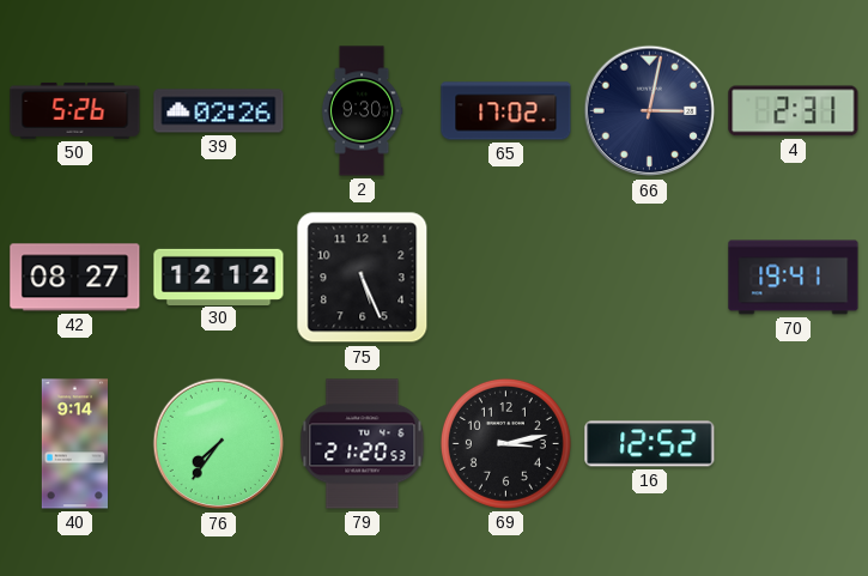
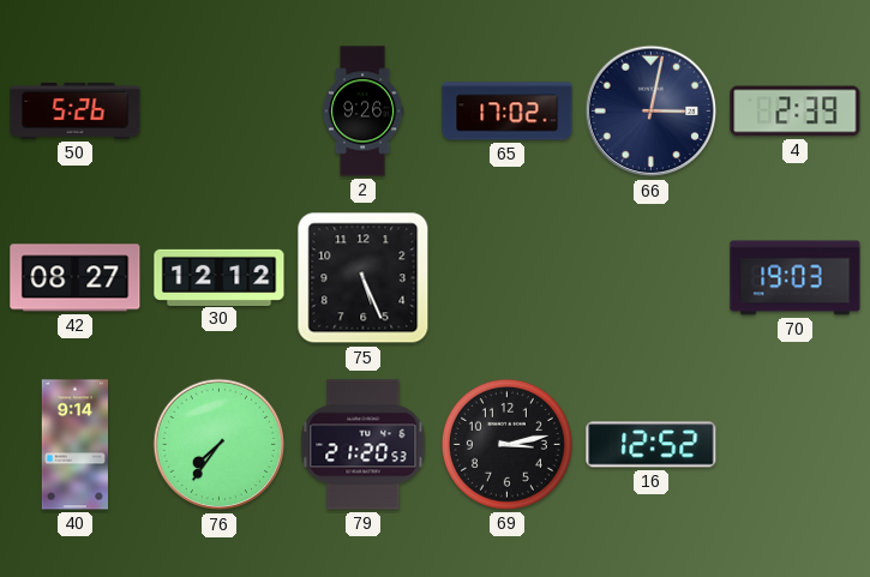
39: 02:26 -> none
2: 9:30 -> 9:26
4: 2:31 -> 2:39
70: 19:41 -> 19:03
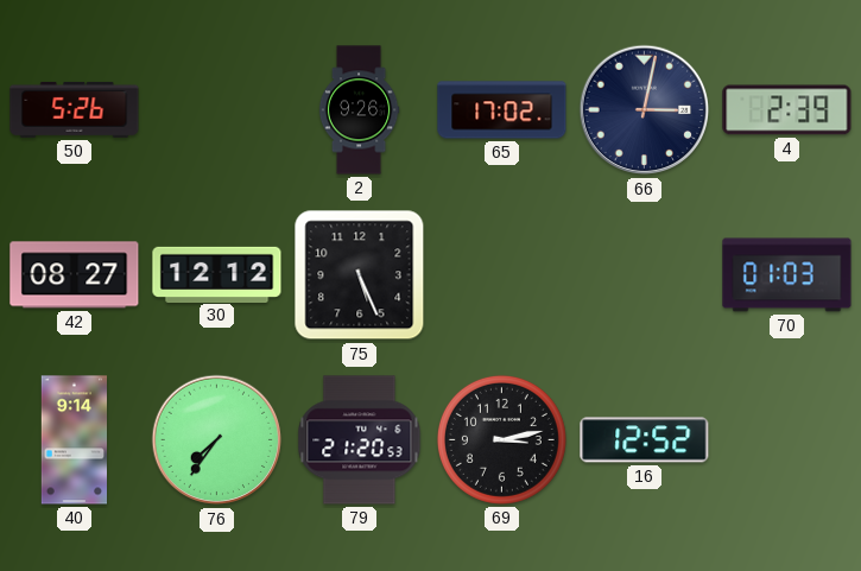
70: 19:03 -> 01:03
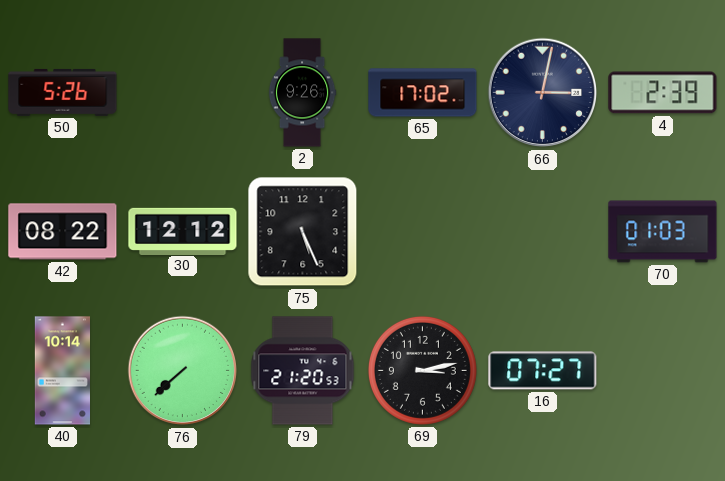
42: 08:27 -> 08:22
40: 9:14 -> 10:14
76: 7:36 -> 7:38
16: 12:52 -> 07:27
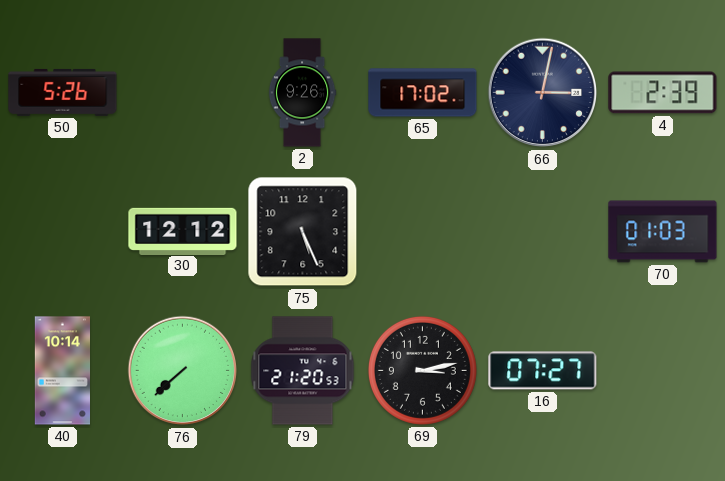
42: 08:22 -> none
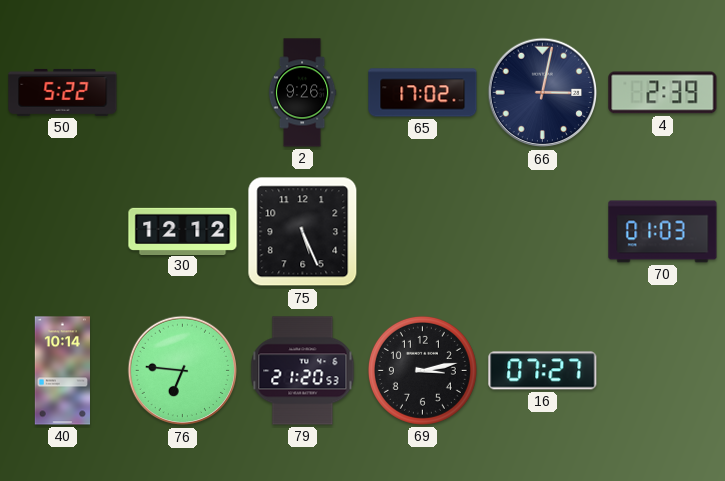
50: 5:26 -> 5:22
76: 7:38 -> 6:46
